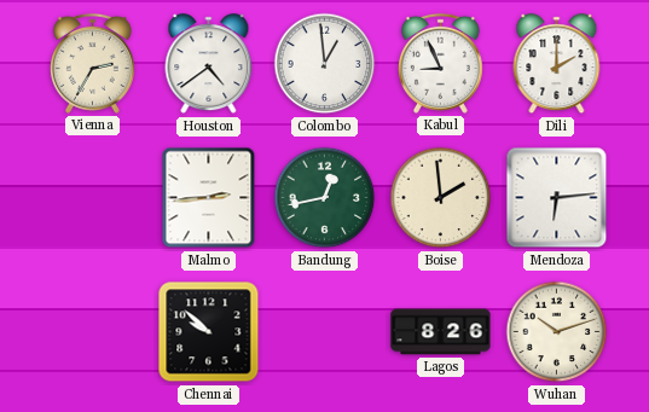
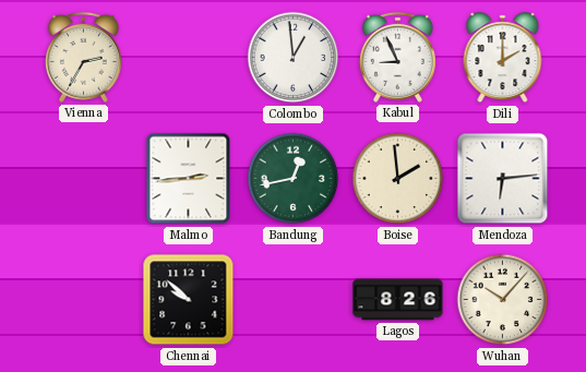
Houston: 4:39 -> none
Wuhan: 10:12 -> 10:07
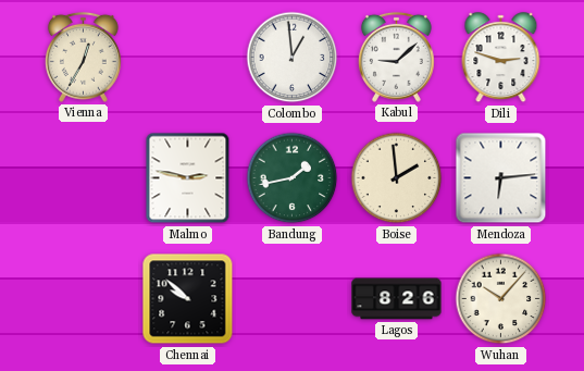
Vienna: 2:35 -> 12:35
Kabul: 8:56 -> 9:08
Dili: 2:00 -> 2:48
Malmo: 2:44 -> 2:47
Bandung: 12:43 -> 1:43
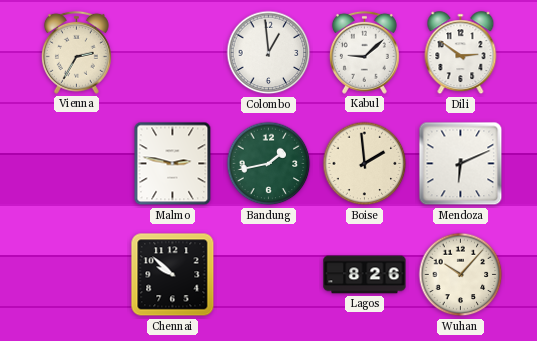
Vienna: 12:35 -> 2:35
Dili: 2:48 -> 2:51
Mendoza: 6:14 -> 6:11
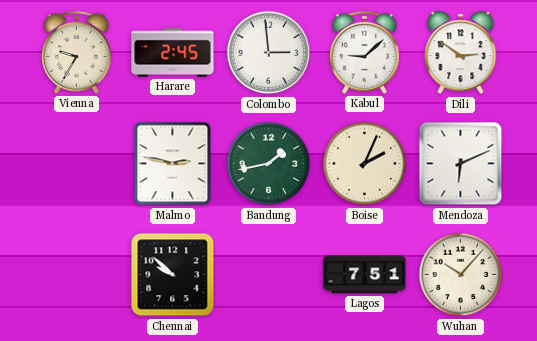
Vienna: 2:35 -> 9:35
Harare: none -> 2:45
Colombo: 12:59 -> 2:59
Boise: 1:59 -> 2:04
Lagos: 8:26 -> 7:51
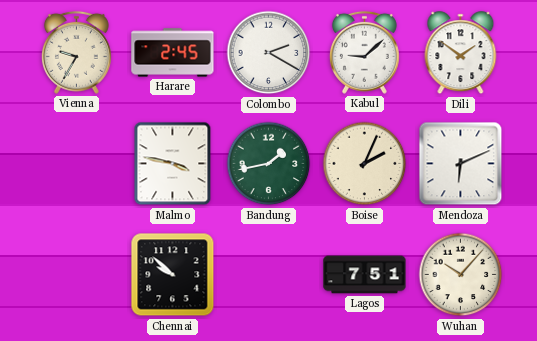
Colombo: 2:59 -> 2:20
Dili: 2:51 -> 1:51
Malmo: 2:47 -> 3:47
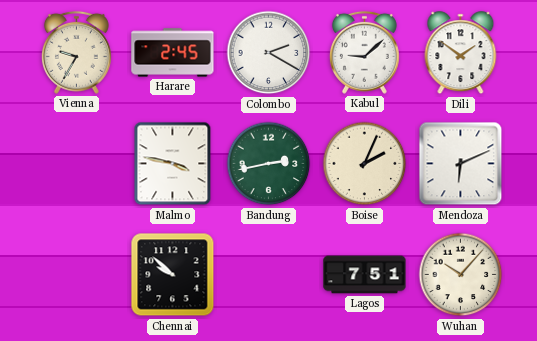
Bandung: 1:43 -> 2:43
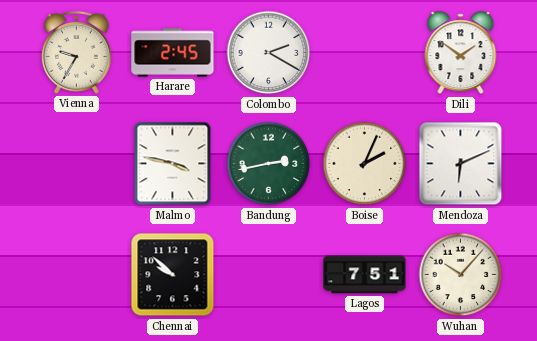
Kabul: 9:08 -> none
